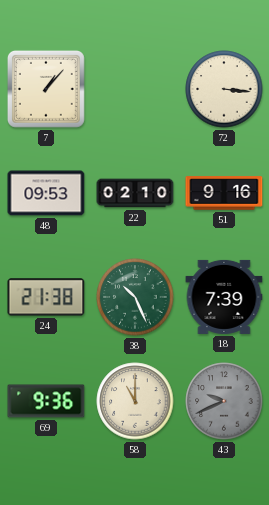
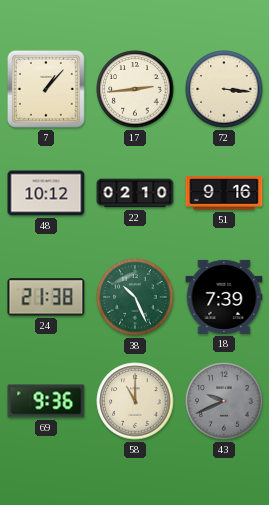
17: none -> 2:44
48: 09:53 -> 10:12
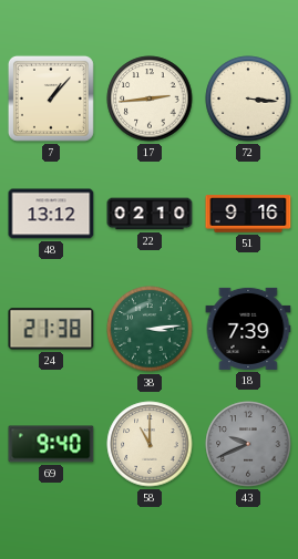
48: 10:12 -> 13:12
38: 10:26 -> 3:14
69: 9:36 -> 9:40
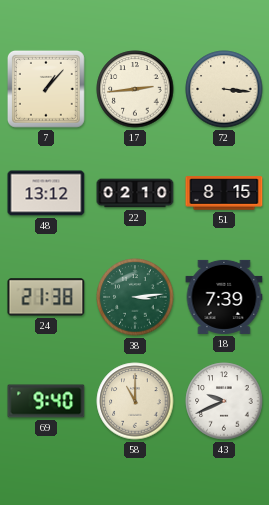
51: 9:16 -> 8:15
43 dial: grey -> white
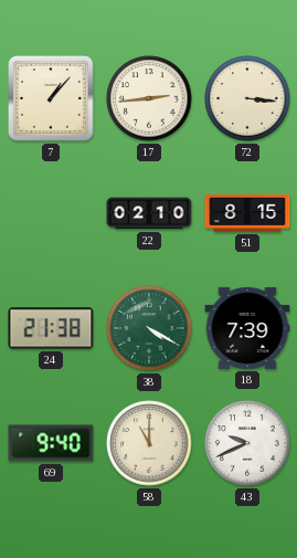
48: 13:12 -> none
38: 3:14 -> 4:20
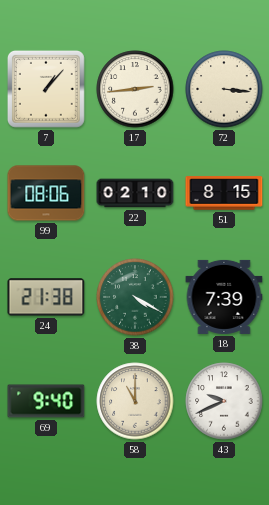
99: none -> 08:06
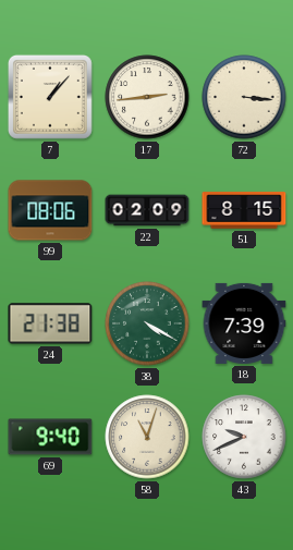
22: 02:10 -> 02:09
58: 11:00 -> 11:03
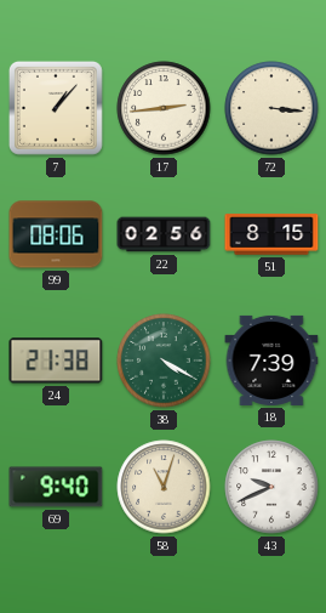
22: 02:09 -> 02:56
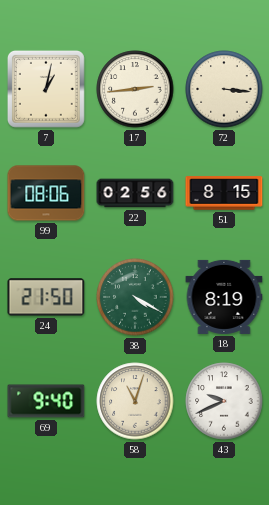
7: 1:07 -> 1:02
24: 21:38 -> 21:50
18: 7:39 -> 8:19
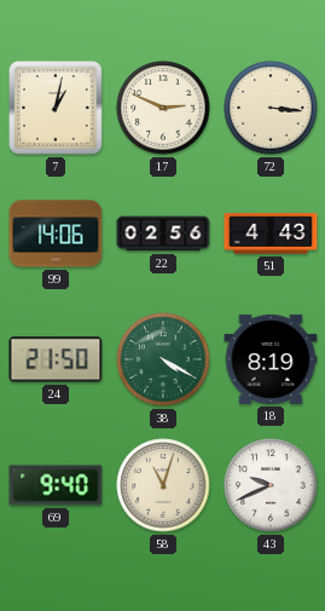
17: 2:44 -> 2:49
99: 08:06 -> 14:06
51: 8:15 -> 4:43
